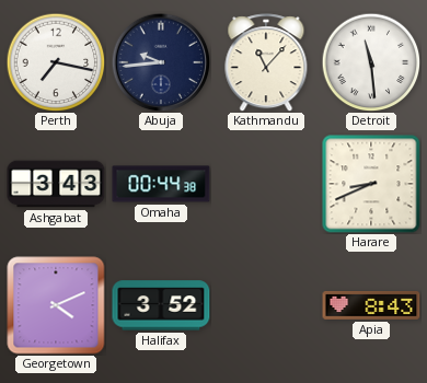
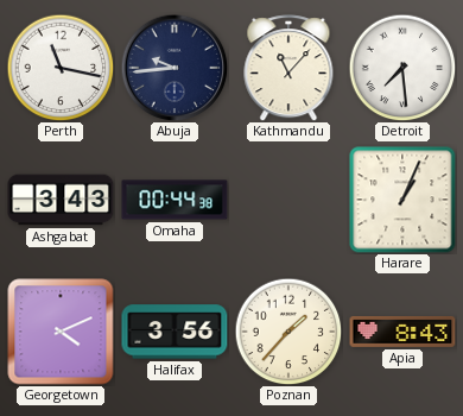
Perth: 7:17 -> 11:17
Detroit: 11:29 -> 7:29
Harare: 8:41 -> 1:04
Halifax: 3:52 -> 3:56
Poznan: none -> 1:37
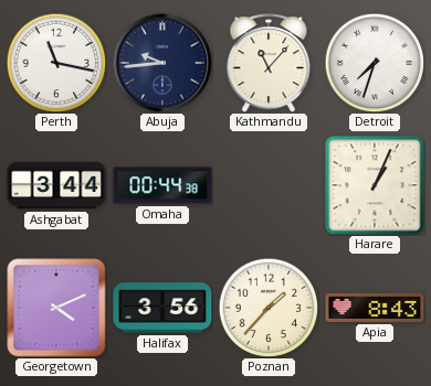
Detroit: 7:29 -> 7:33
Ashgabat: 3:43 -> 3:44
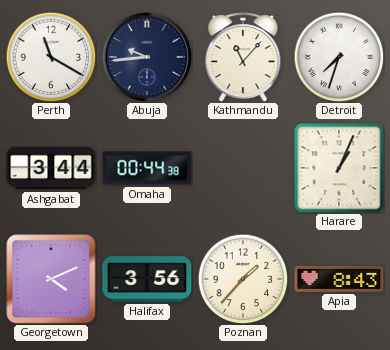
Perth: 11:17 -> 11:20
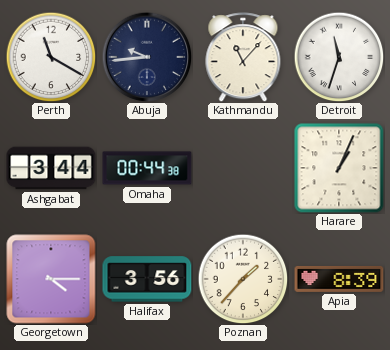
Detroit: 7:33 -> 11:33
Georgetown: 4:11 -> 4:15
Apia: 8:43 -> 8:39
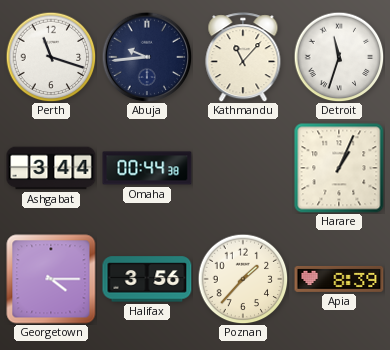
Perth: 11:20 -> 11:18
